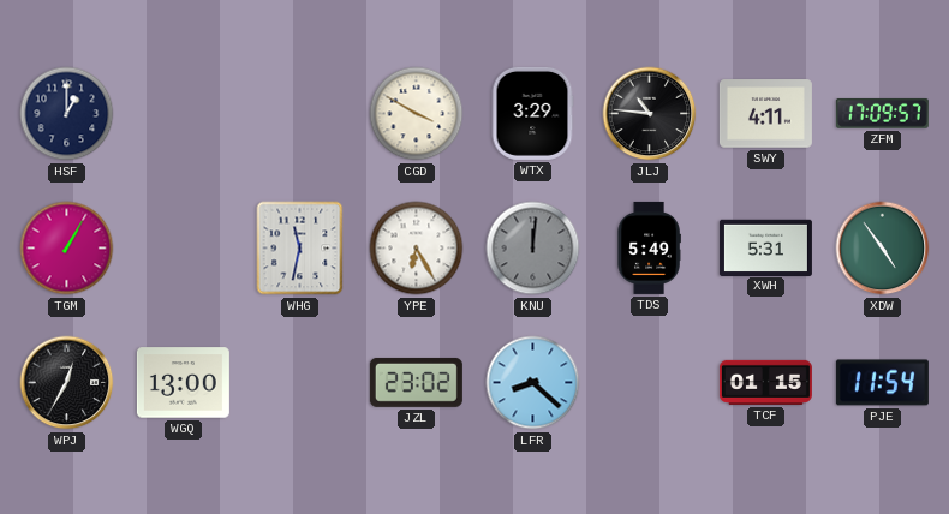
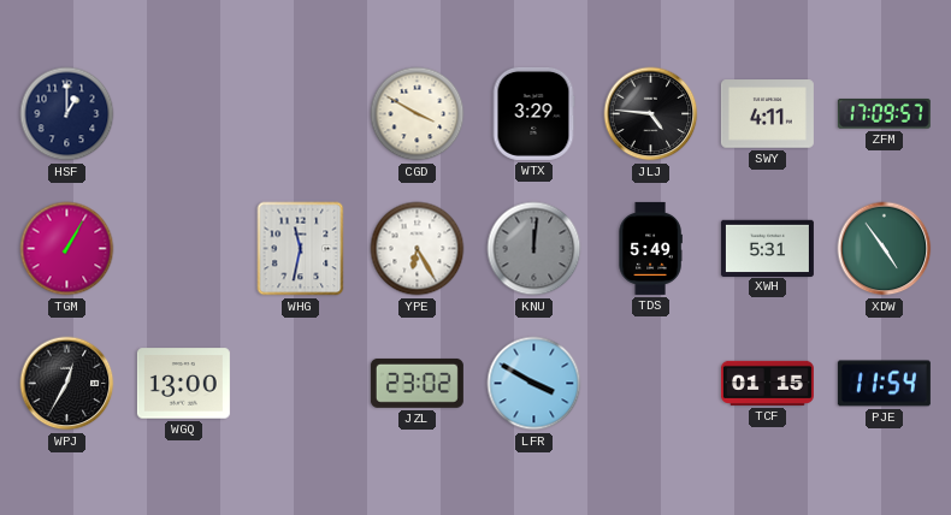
JLJ: 10:46 -> 4:46
LFR: 8:22 -> 3:50
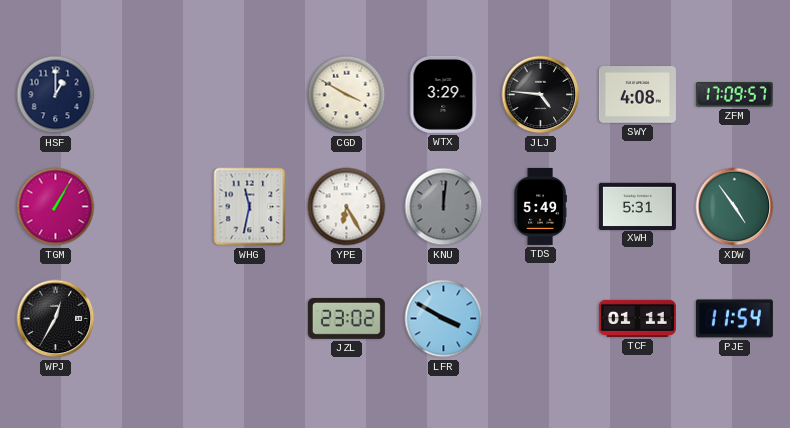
SWY: 4:11 -> 4:08
WGQ: 13:00 -> none
TCF: 01:15 -> 01:11
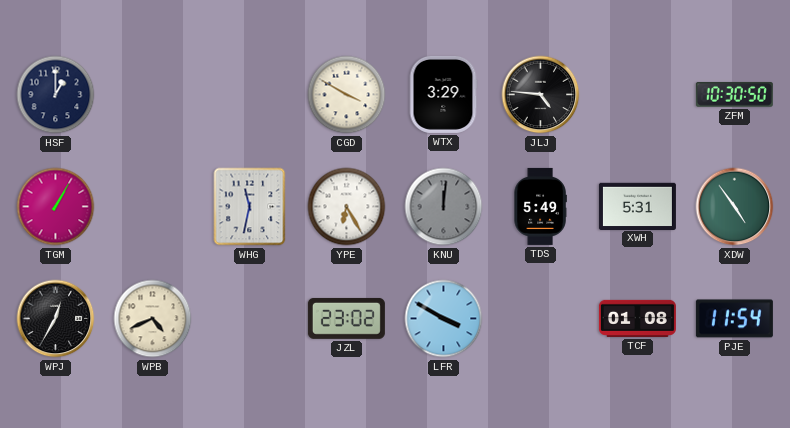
SWY: 4:08 -> none
ZFM: 17:09 -> 10:30
WPB: none -> 4:41
TCF: 01:11 -> 01:08
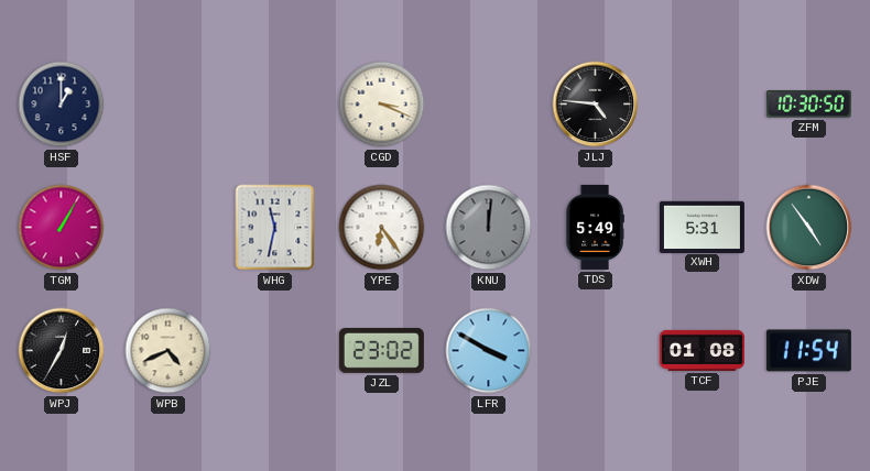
CGD: 3:50 -> 3:19
WTX: 3:29 -> none
YPE: 6:25 -> 6:24
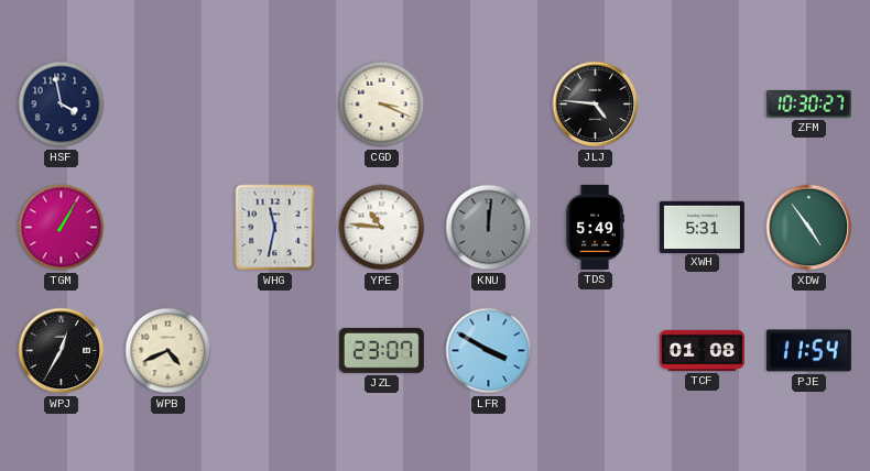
HSF: 1:00 -> 3:58
ZFM: 10:30:50 -> 10:30:27
YPE: 6:24 -> 10:46
JZL: 23:02 -> 23:07
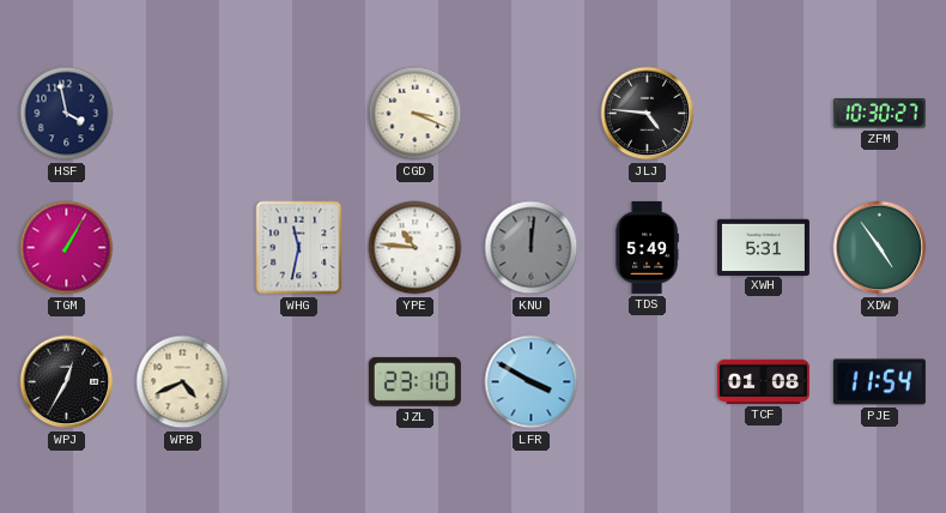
JZL: 23:07 -> 23:10
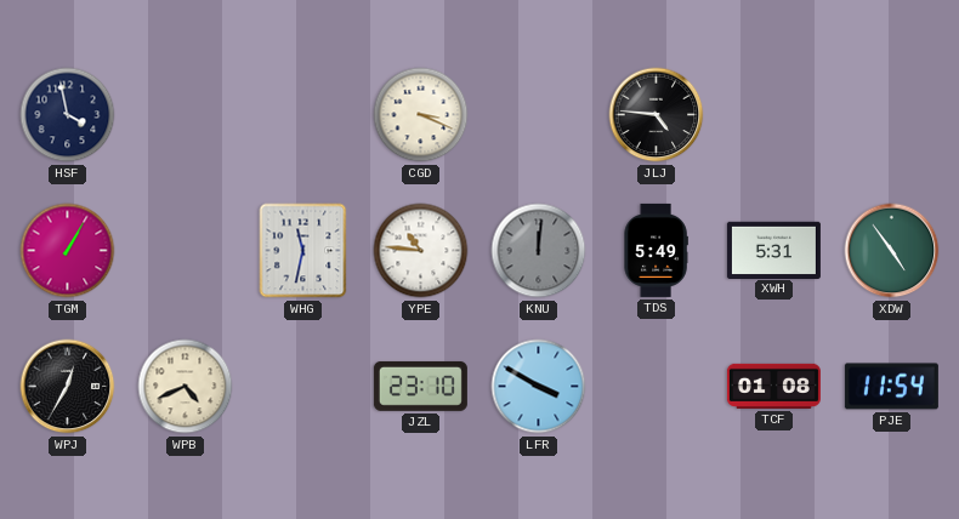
ZFM: 10:30 -> none
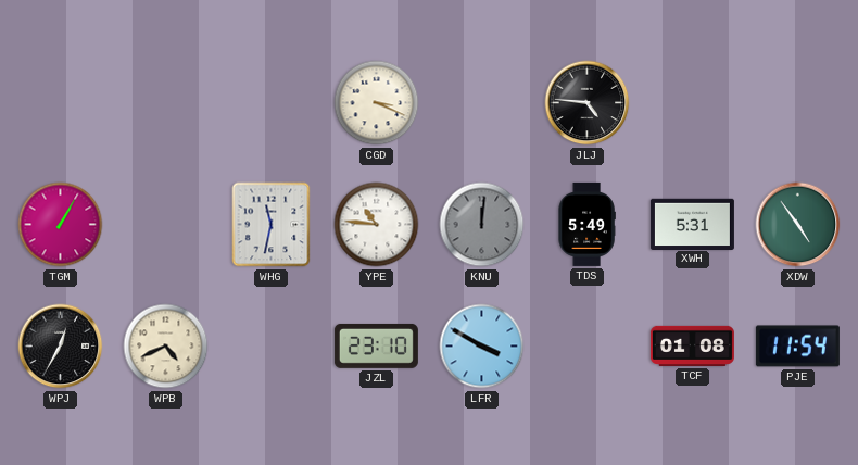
HSF: 3:58 -> none
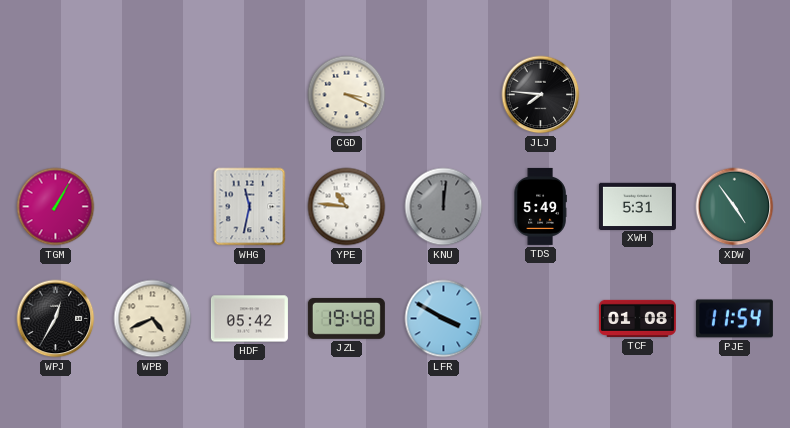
JLJ: 4:46 -> 7:46
HDF: none -> 05:42
JZL: 23:10 -> 19:48
